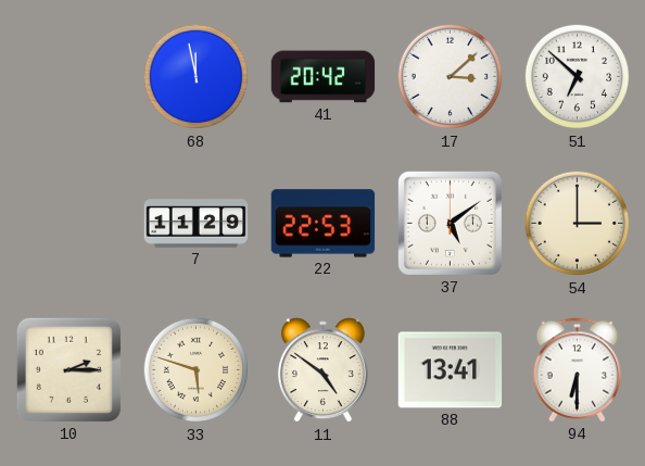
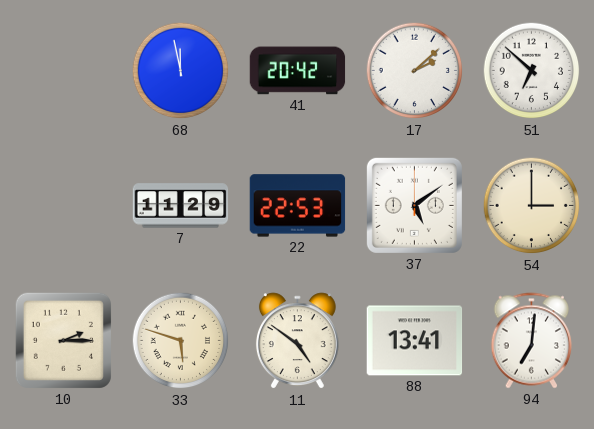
17: 3:08 -> 2:08
94: 6:30 -> 7:01
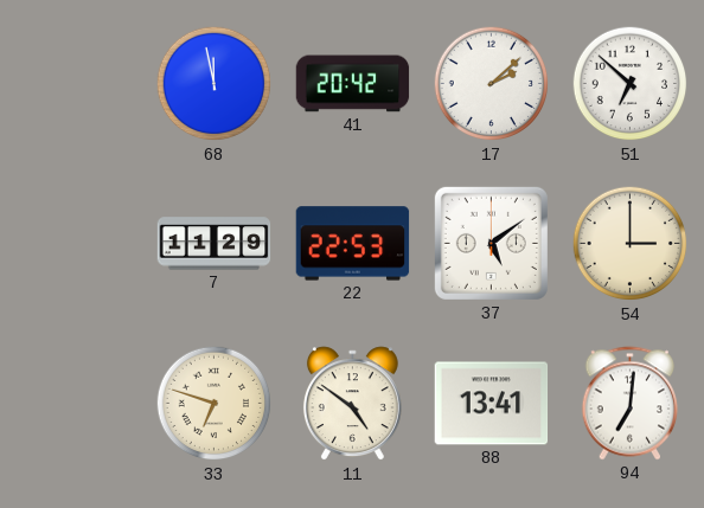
10: 2:15 -> none
33: 5:48 -> 6:48
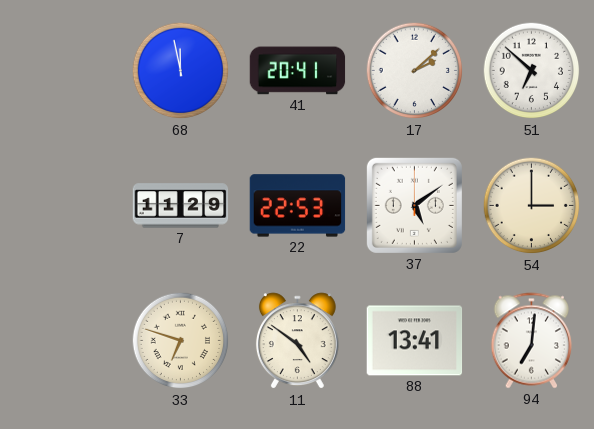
41: 20:42 -> 20:41
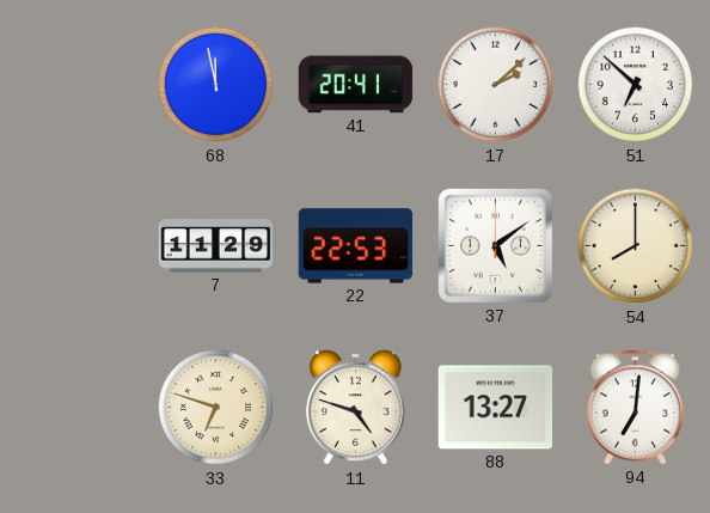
54: 3:00 -> 8:00
11: 4:51 -> 4:48
88: 13:41 -> 13:27
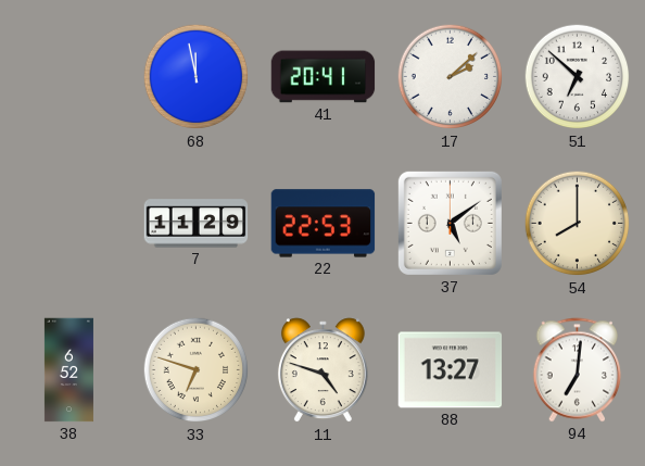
38: none -> 6:52
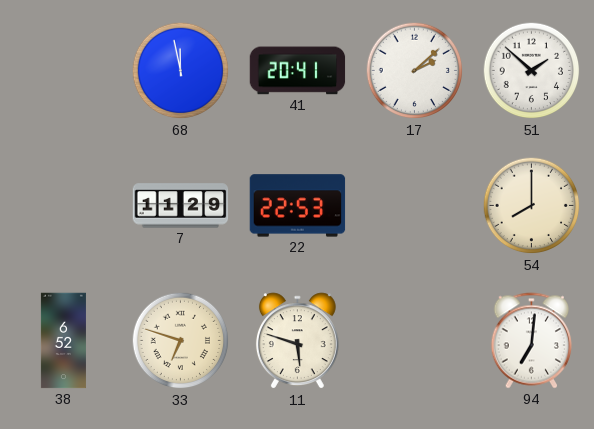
51: 6:52 -> 1:52
37: 5:09 -> none
11: 4:48 -> 5:48
88: 13:27 -> none
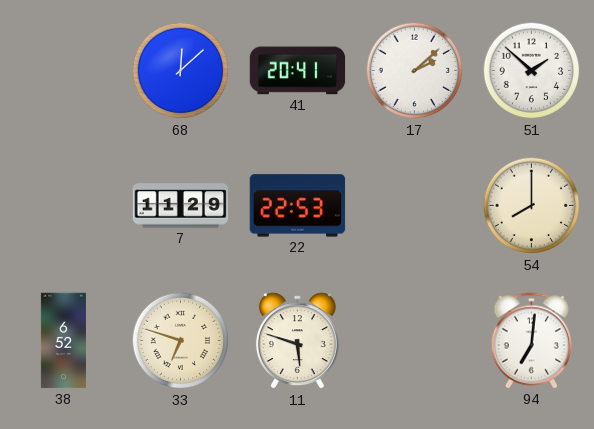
68: 11:58 -> 12:08
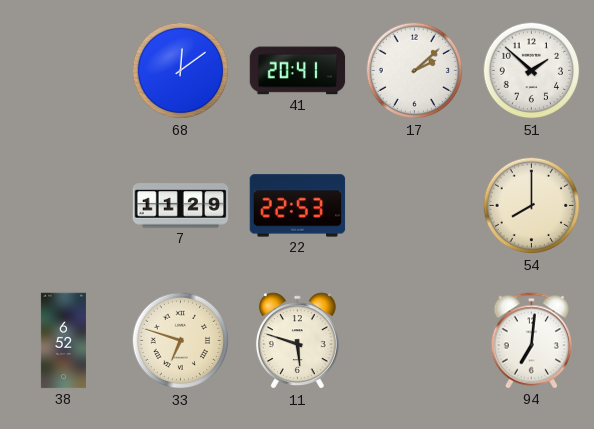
68: 12:08 -> 12:09
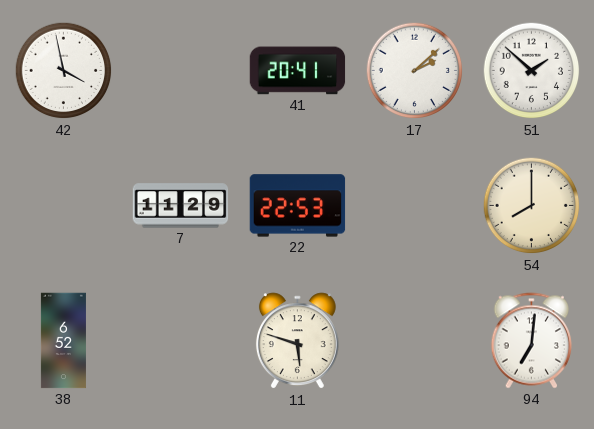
42: none -> 3:58
68: 12:09 -> none
33: 6:48 -> none
